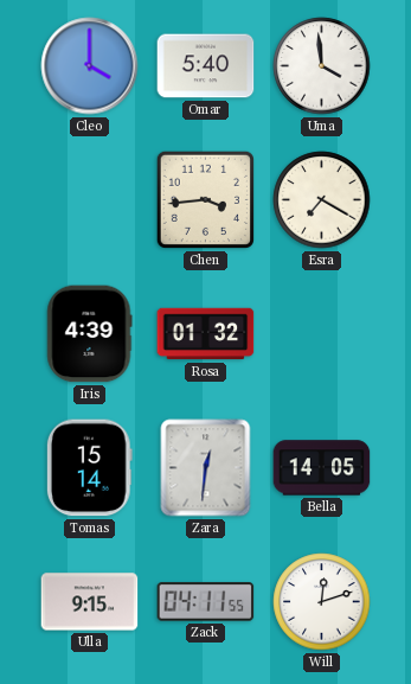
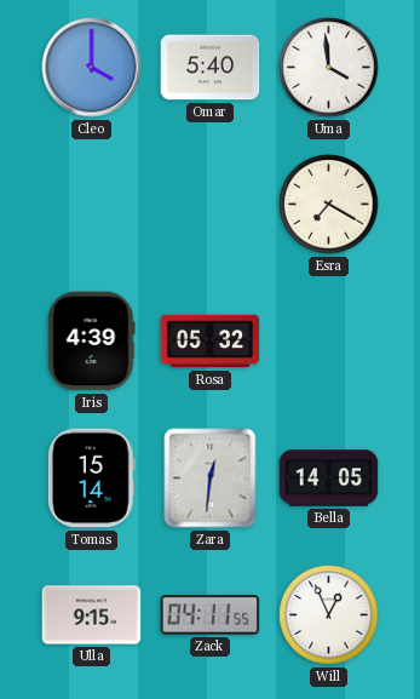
Chen: 3:44 -> none
Rosa: 01:32 -> 05:32
Will: 12:12 -> 12:56
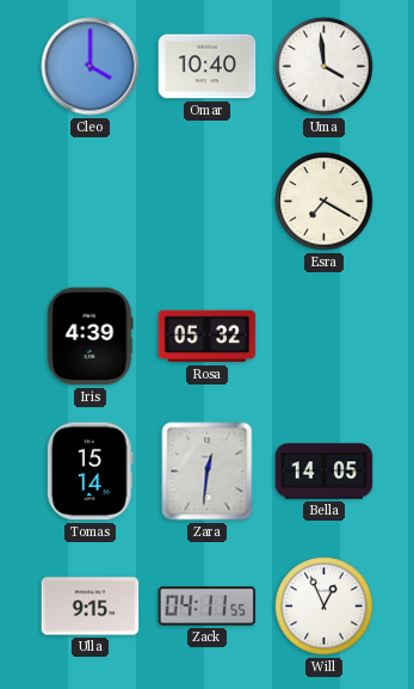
Omar: 5:40 -> 10:40
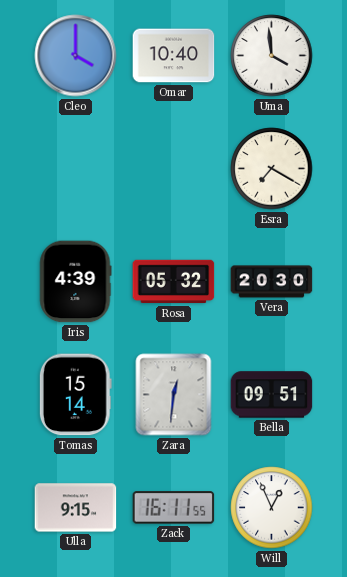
Vera: none -> 20:30
Bella: 14:05 -> 09:51
Zack: 04:11 -> 16:11
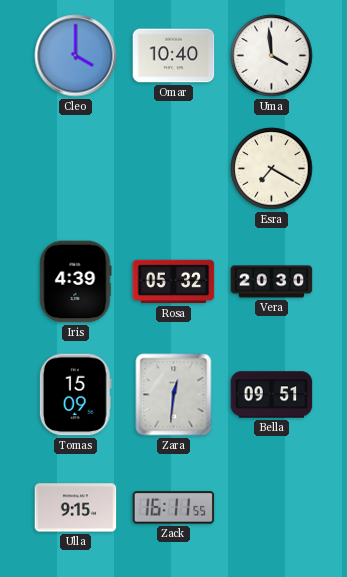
Tomas: 15:14 -> 15:09
Will: 12:56 -> none
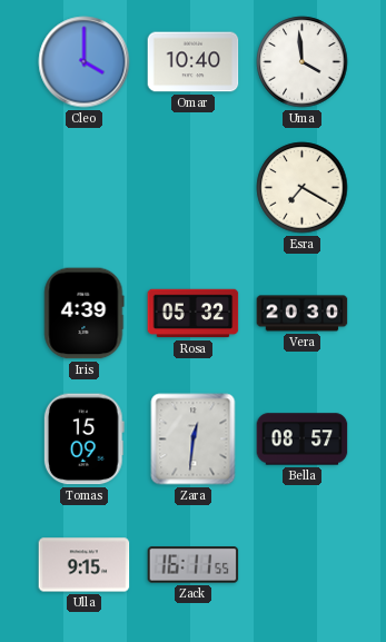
Bella: 09:51 -> 08:57
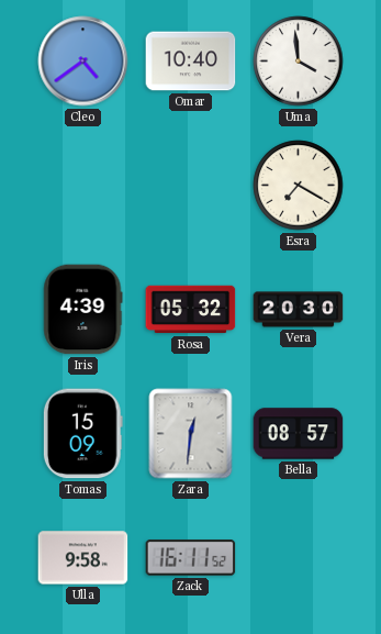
Cleo: 4:00 -> 4:39
Ulla: 9:15 -> 9:58
Zack: 16:11:55 -> 16:11:52
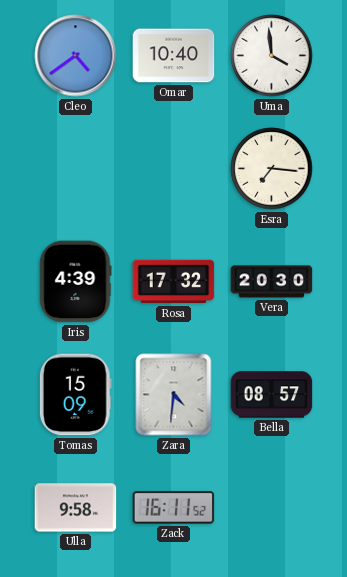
Esra: 7:20 -> 7:16
Rosa: 05:32 -> 17:32
Zara: 12:31 -> 4:31
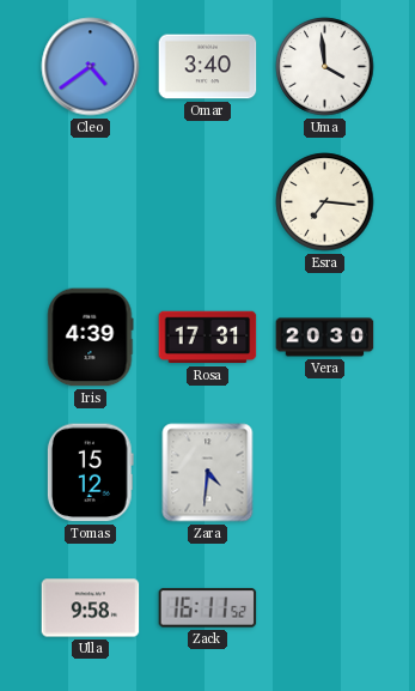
Omar: 10:40 -> 3:40
Rosa: 17:32 -> 17:31
Tomas: 15:09 -> 15:12
Bella: 08:57 -> none
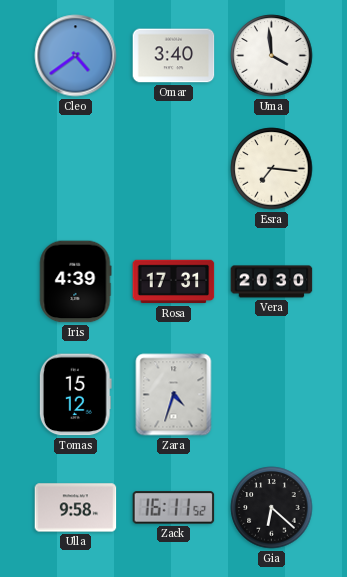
Zara: 4:31 -> 4:33
Gia: none -> 6:22
